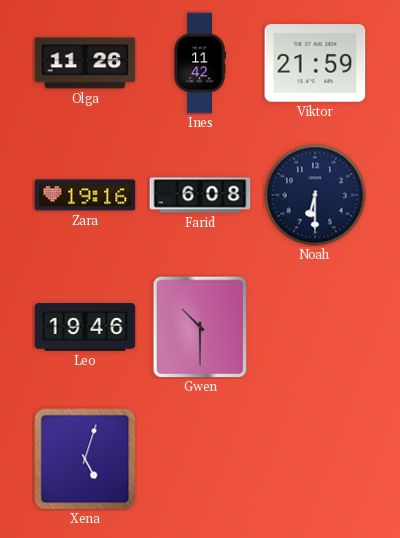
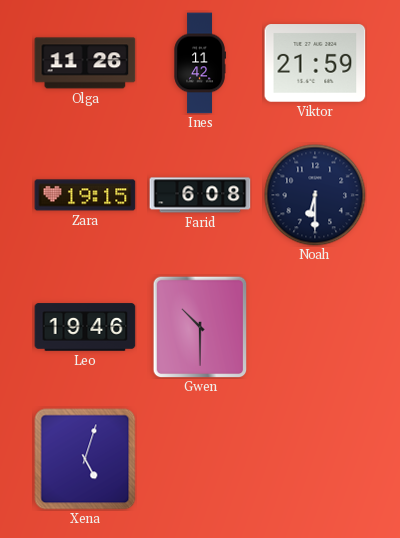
Zara: 19:16 -> 19:15
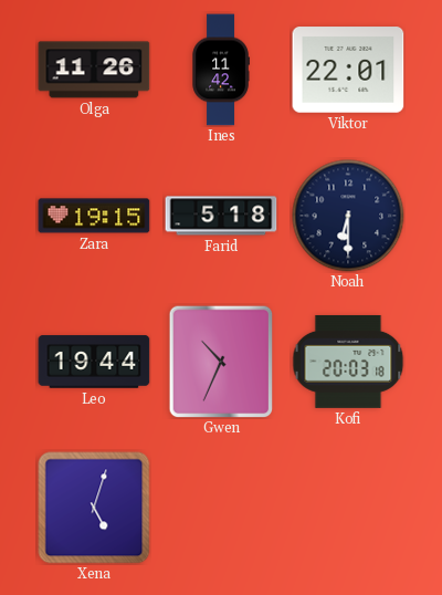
Viktor: 21:59 -> 22:01
Farid: 6:08 -> 5:18
Leo: 19:46 -> 19:44
Gwen: 10:30 -> 10:34
Kofi: none -> 20:03
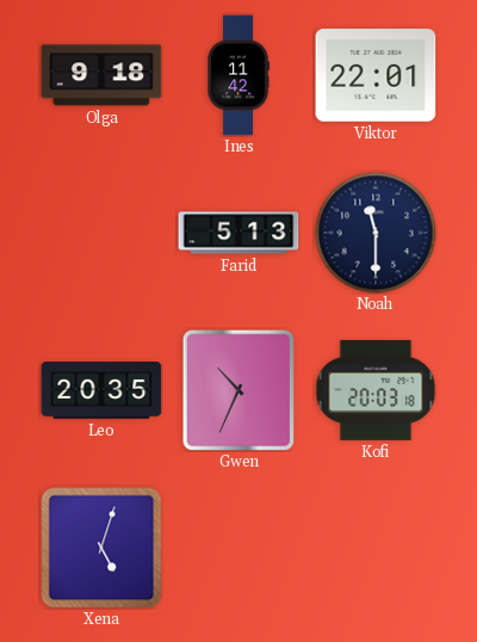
Olga: 11:26 -> 9:18
Zara: 19:15 -> none
Farid: 5:18 -> 5:13
Noah: 6:30 -> 11:30
Leo: 19:44 -> 20:35
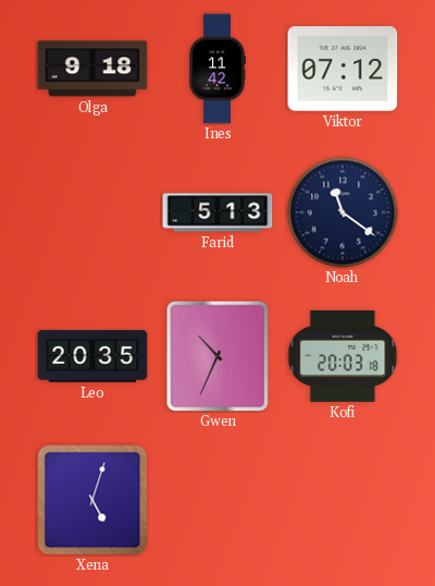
Viktor: 22:01 -> 07:12
Noah: 11:30 -> 11:21
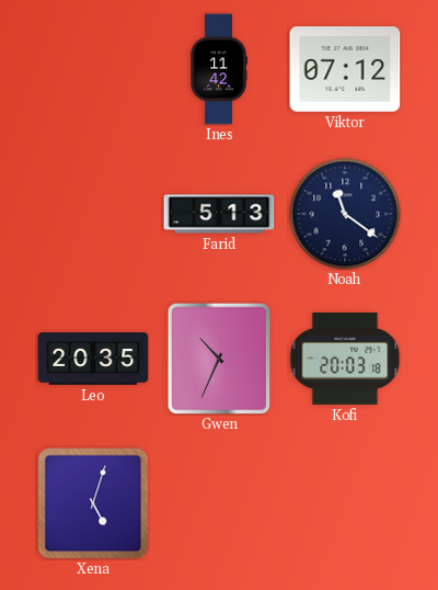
Olga: 9:18 -> none
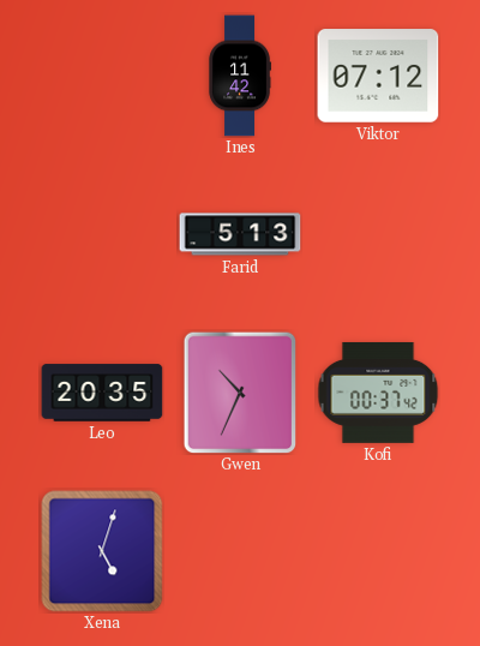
Noah: 11:21 -> none
Kofi: 20:03 -> 00:37
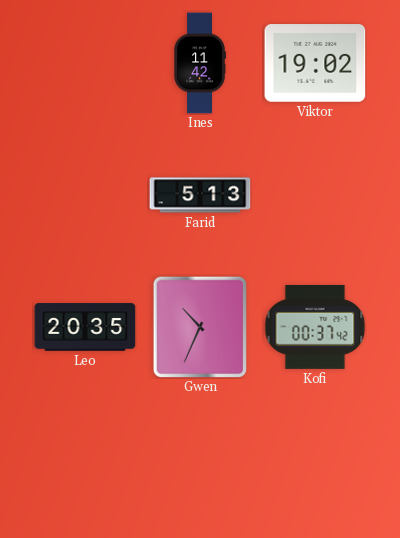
Viktor: 07:12 -> 19:02
Xena: 5:03 -> none
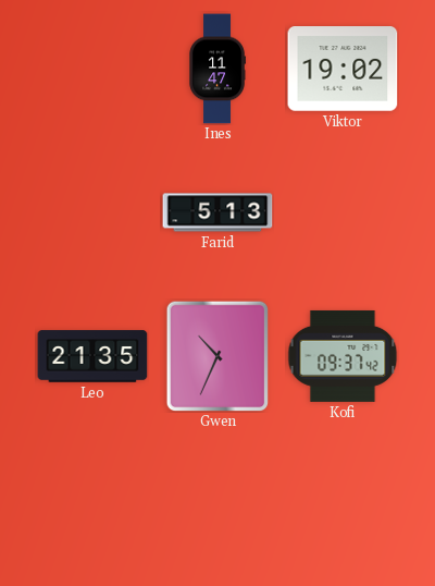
Ines: 11:42 -> 11:47
Leo: 20:35 -> 21:35
Kofi: 00:37 -> 09:37
